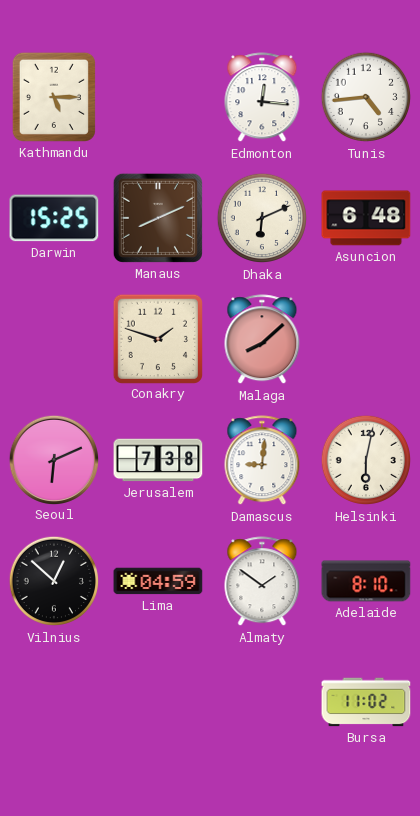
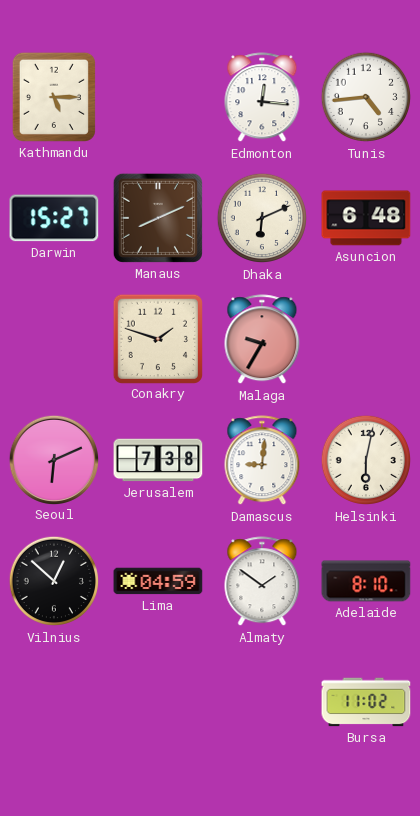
Darwin: 15:25 -> 15:27
Malaga: 8:08 -> 9:35
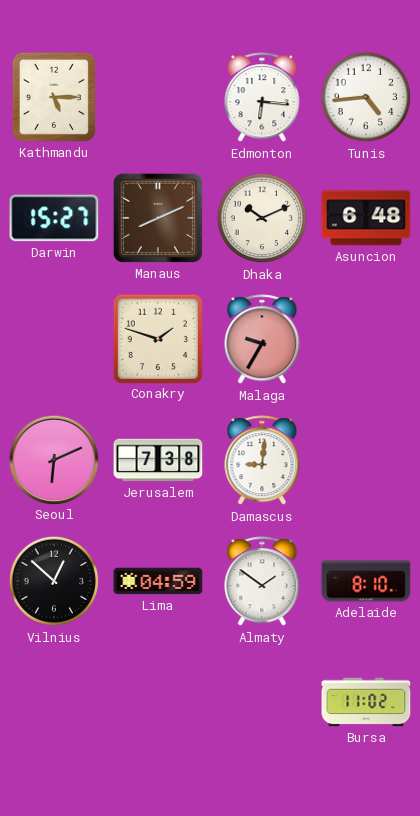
Edmonton: 12:16 -> 6:16
Dhaka: 6:11 -> 10:11
Helsinki: 6:02 -> none
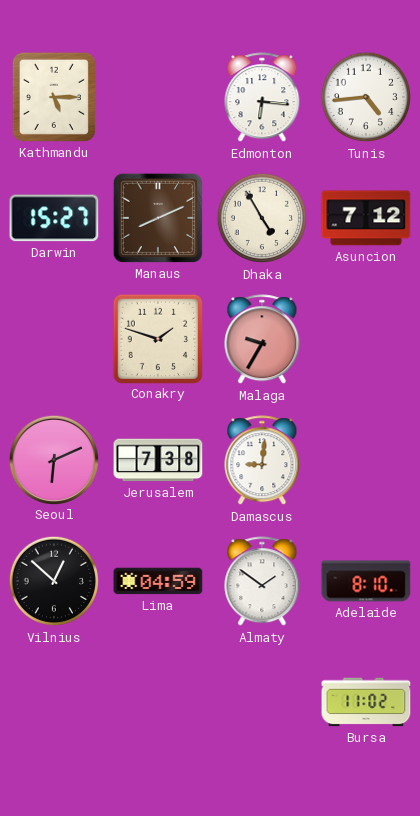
Dhaka: 10:11 -> 4:55
Asuncion: 6:48 -> 7:12
